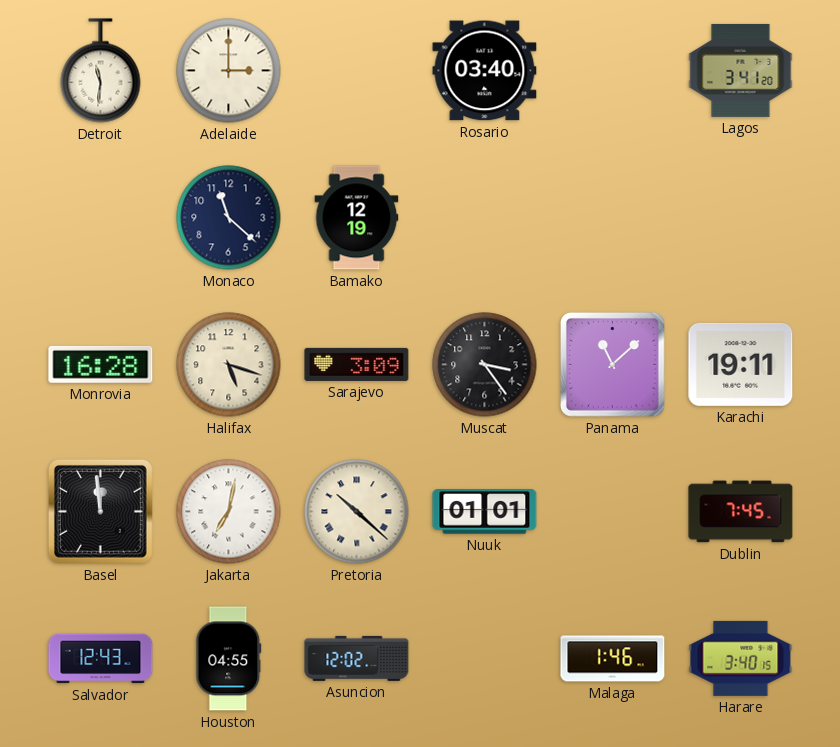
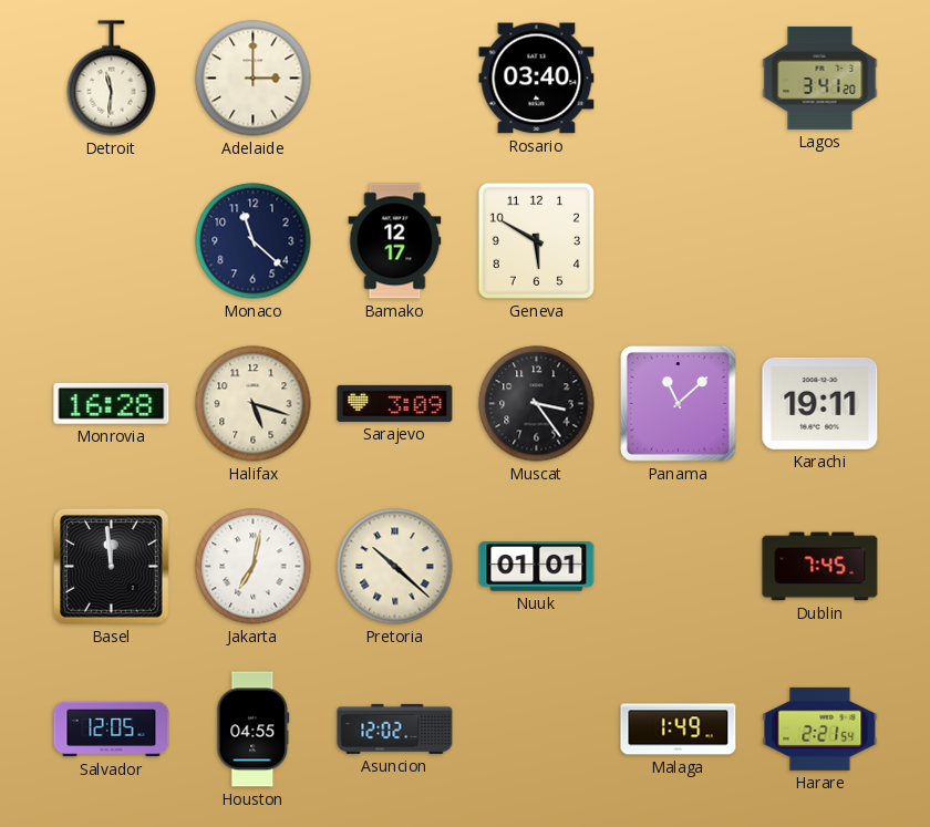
Bamako: 12:19 -> 12:17
Geneva: none -> 5:50
Salvador: 12:43 -> 12:05
Malaga: 1:46 -> 1:49
Harare: 3:40 -> 2:21
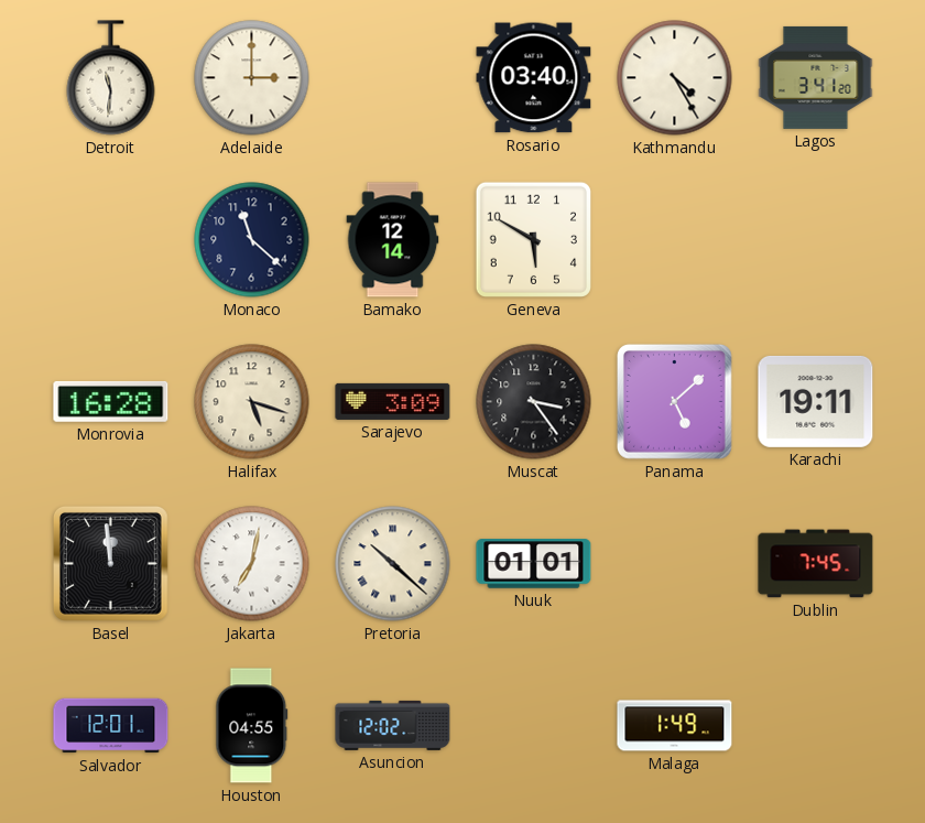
Kathmandu: none -> 4:25
Bamako: 12:17 -> 12:14
Panama: 11:08 -> 5:08
Salvador: 12:05 -> 12:01
Harare: 2:21 -> none
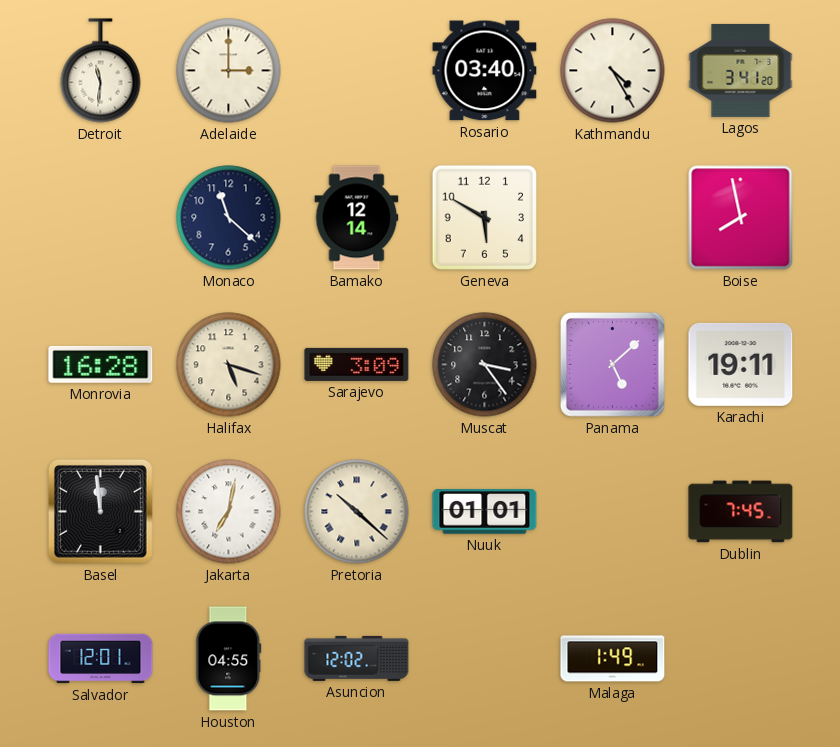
Boise: none -> 7:58
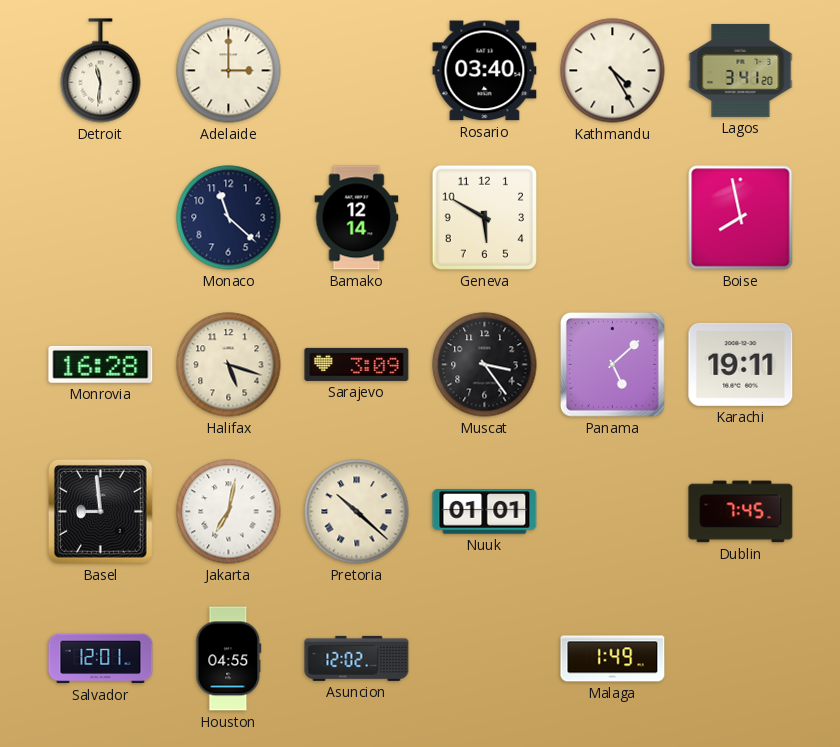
Basel: 11:59 -> 8:59
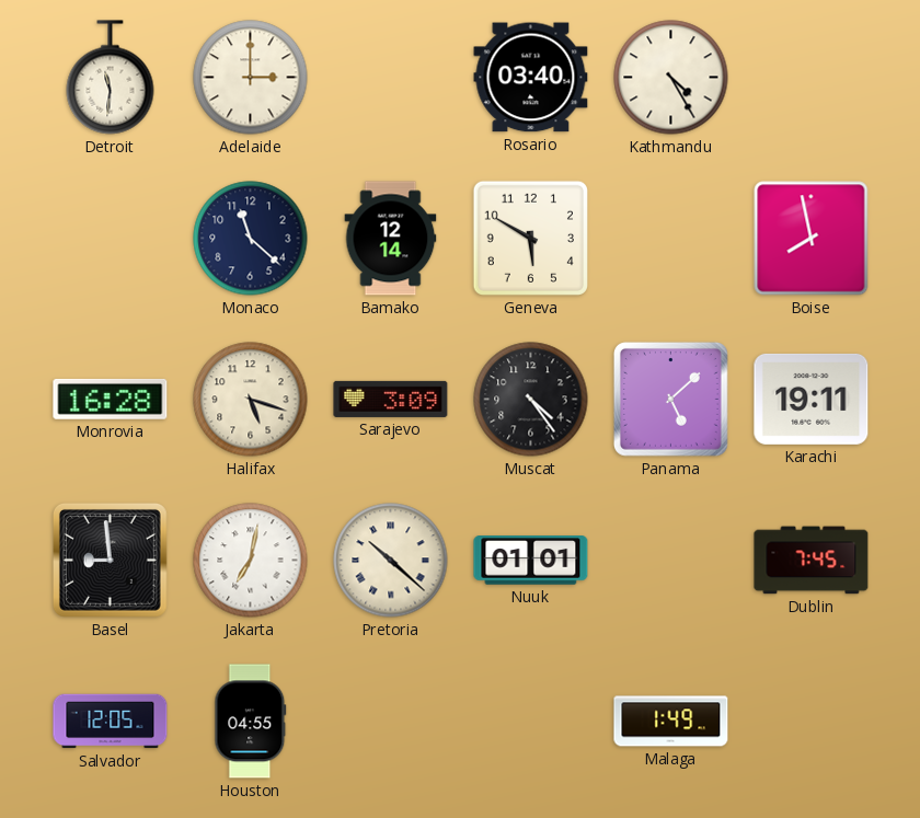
Lagos: 3:41 -> none
Muscat: 3:24 -> 4:24
Salvador: 12:01 -> 12:05
Asuncion: 12:02 -> none
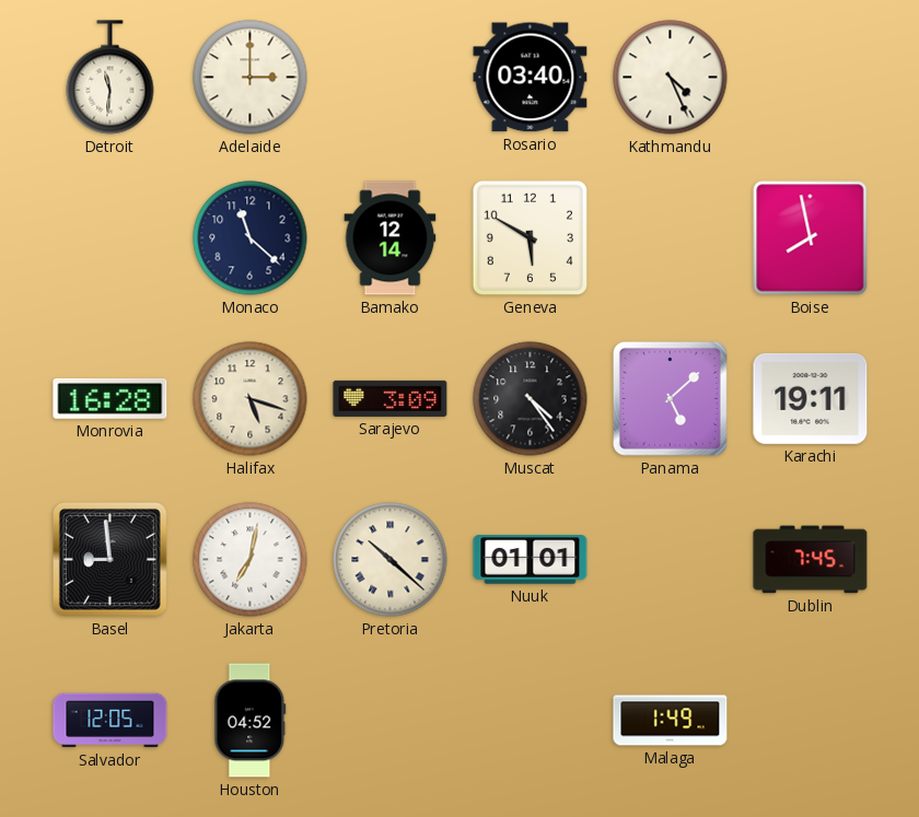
Kathmandu: 4:25 -> 4:26
Houston: 04:55 -> 04:52
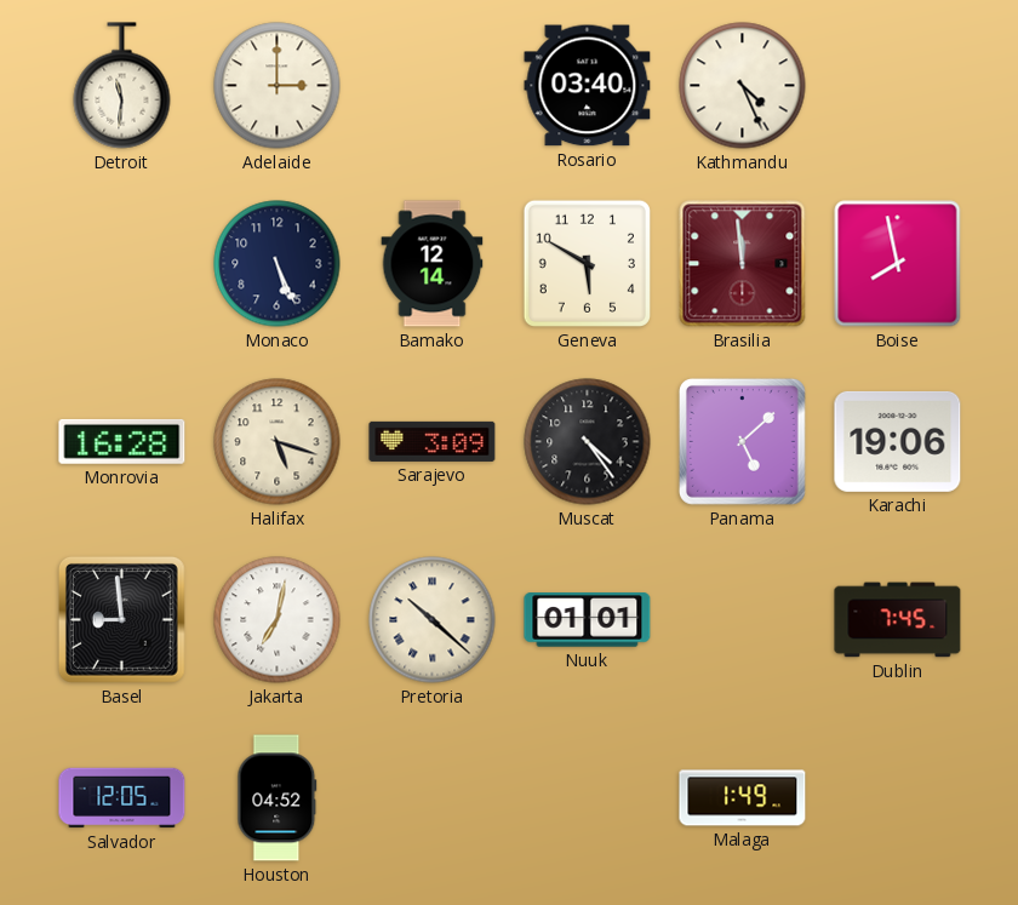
Monaco: 11:22 -> 5:26
Brasilia: none -> 11:59
Karachi: 19:11 -> 19:06
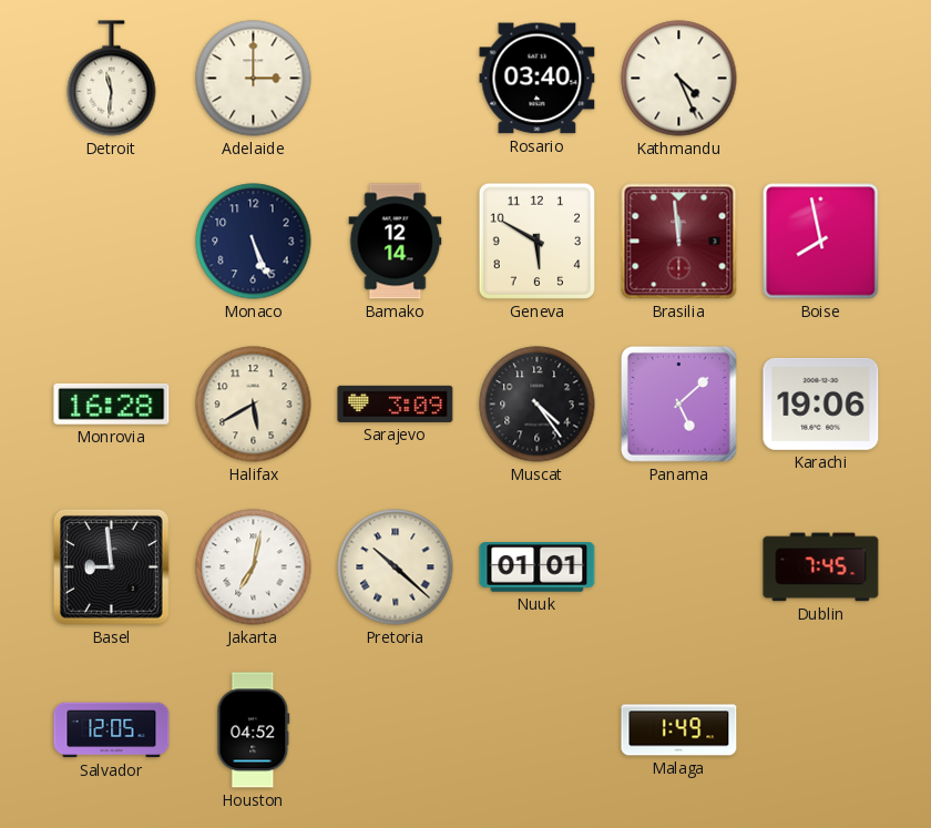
Halifax: 5:18 -> 5:40
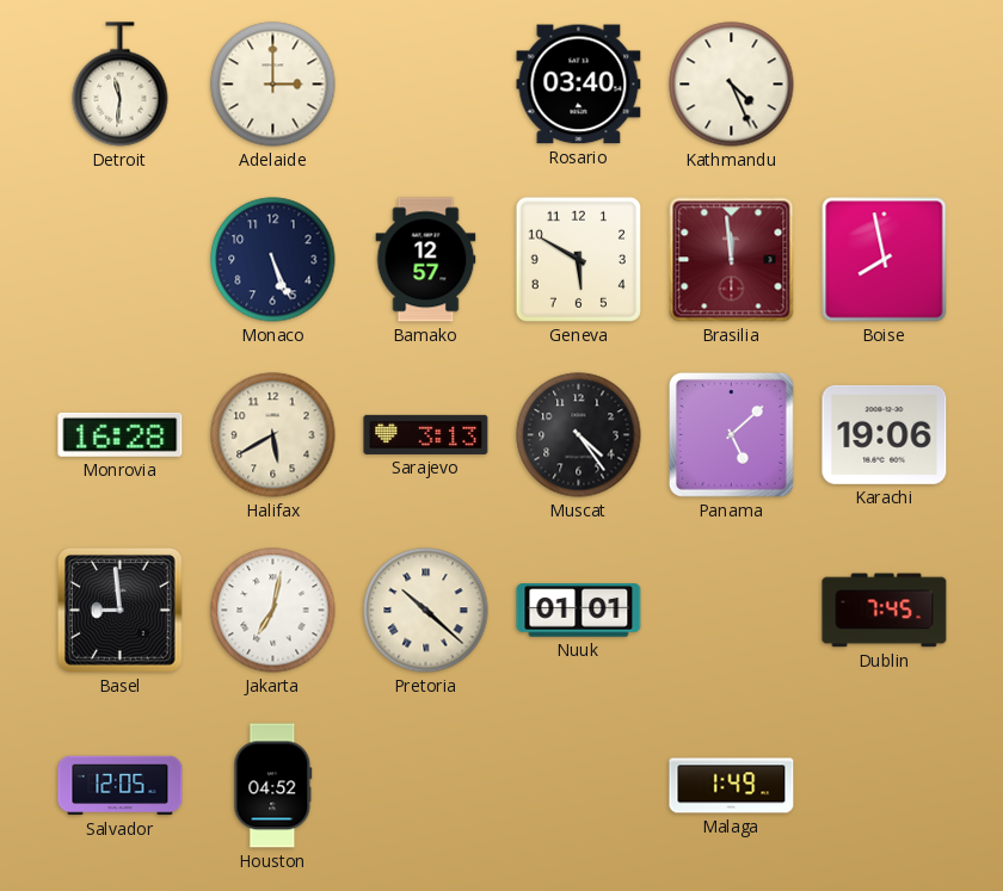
Bamako: 12:14 -> 12:57
Sarajevo: 3:09 -> 3:13
